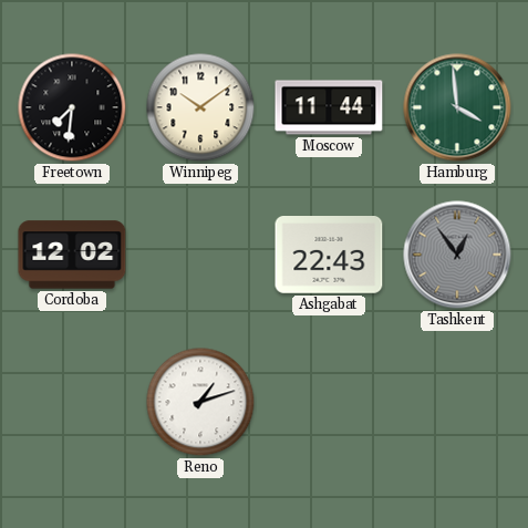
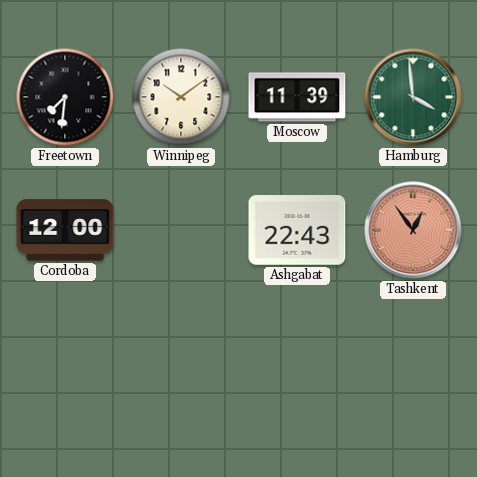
Moscow: 11:44 -> 11:39
Cordoba: 12:02 -> 12:00
Tashkent dial: grey -> salmon
Reno: 1:12 -> none
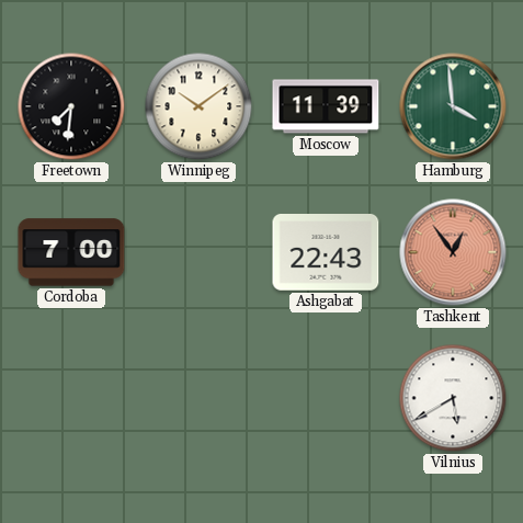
Cordoba: 12:00 -> 7:00
Vilnius: none -> 5:40
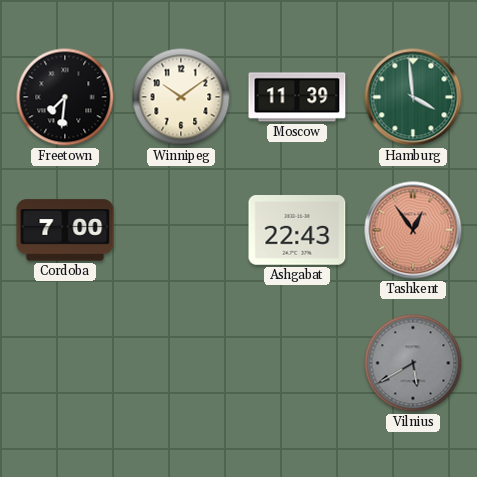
Vilnius dial: white -> grey
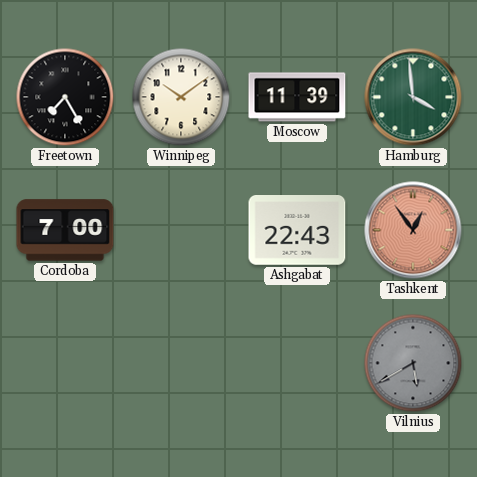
Freetown: 7:31 -> 7:25
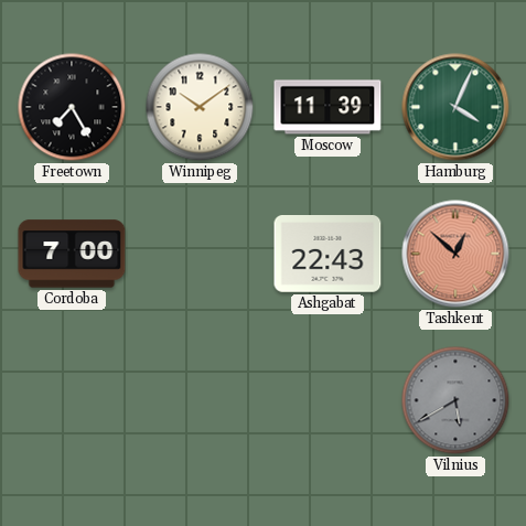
Hamburg: 3:59 -> 4:04
Tashkent: 12:54 -> 12:52
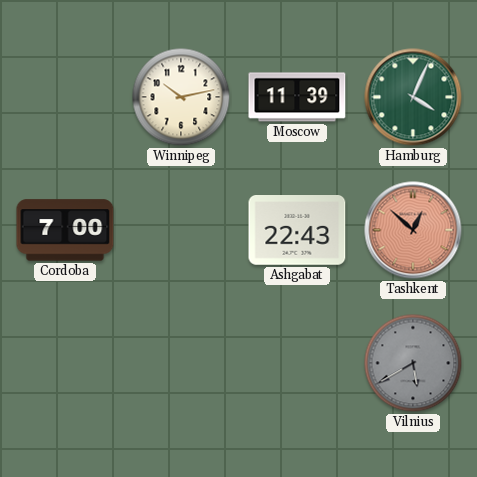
Freetown: 7:25 -> none
Winnipeg: 10:09 -> 10:13
